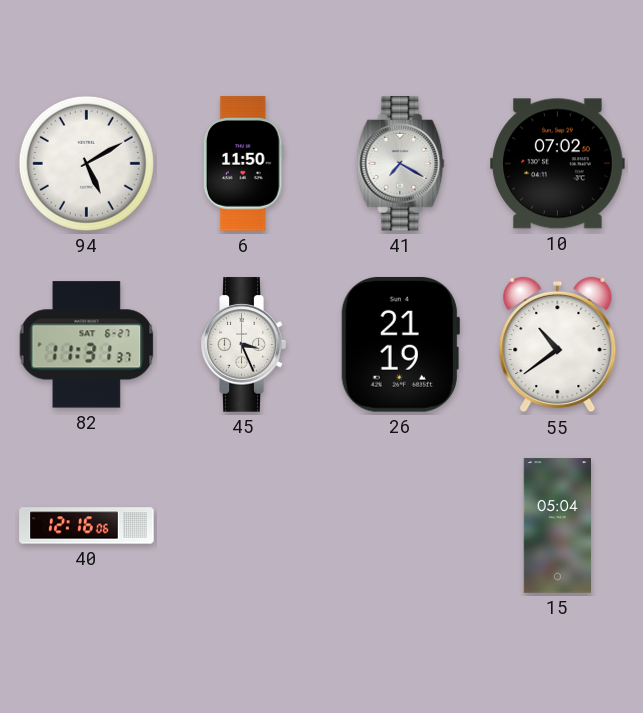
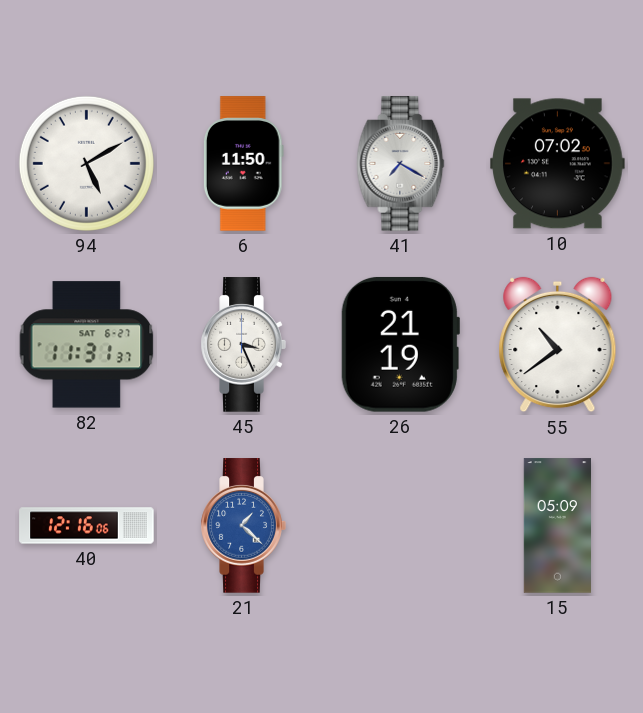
21: none -> 1:22
15: 05:04 -> 05:09
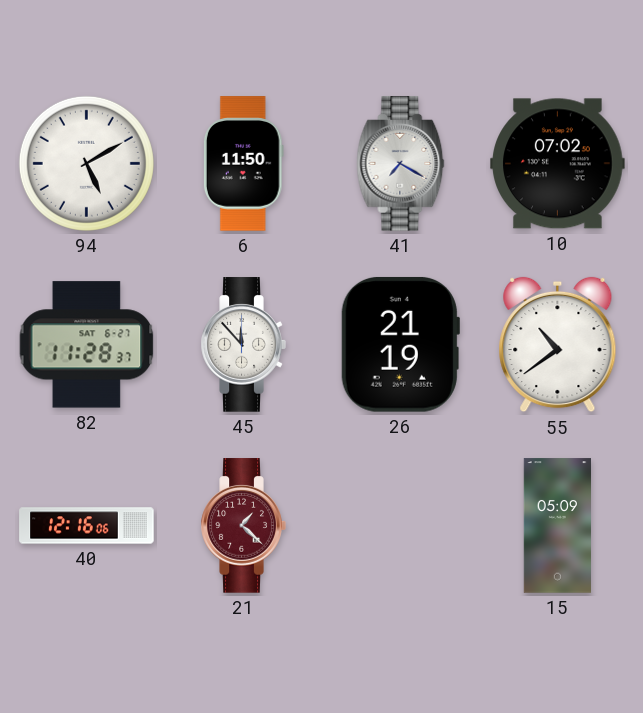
82: 11:31 -> 11:28
45: 3:26 -> 11:53
21 dial: blue -> burgundy
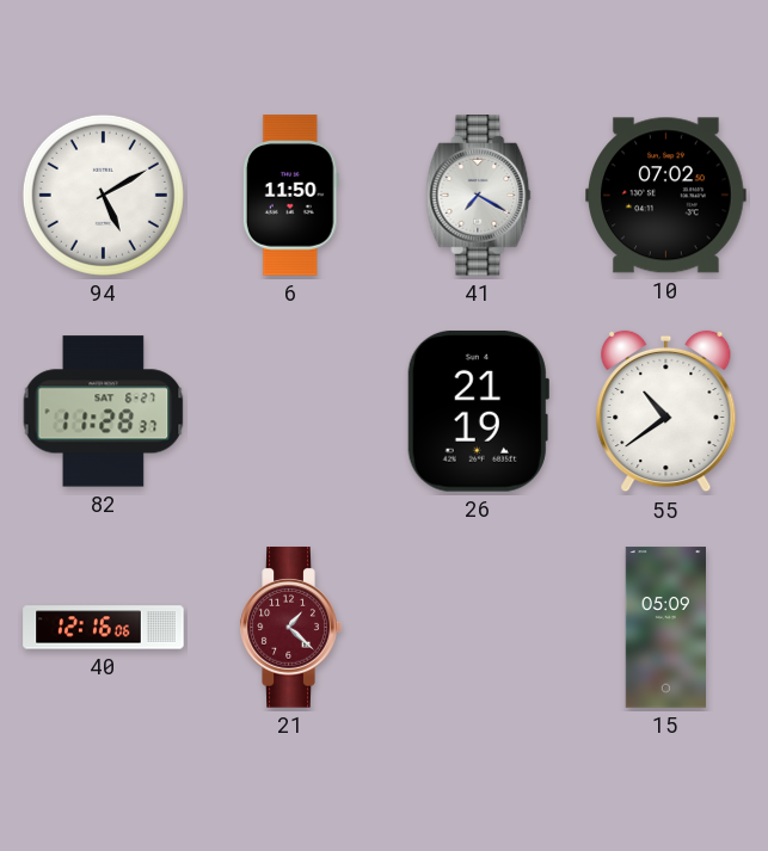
45: 11:53 -> none
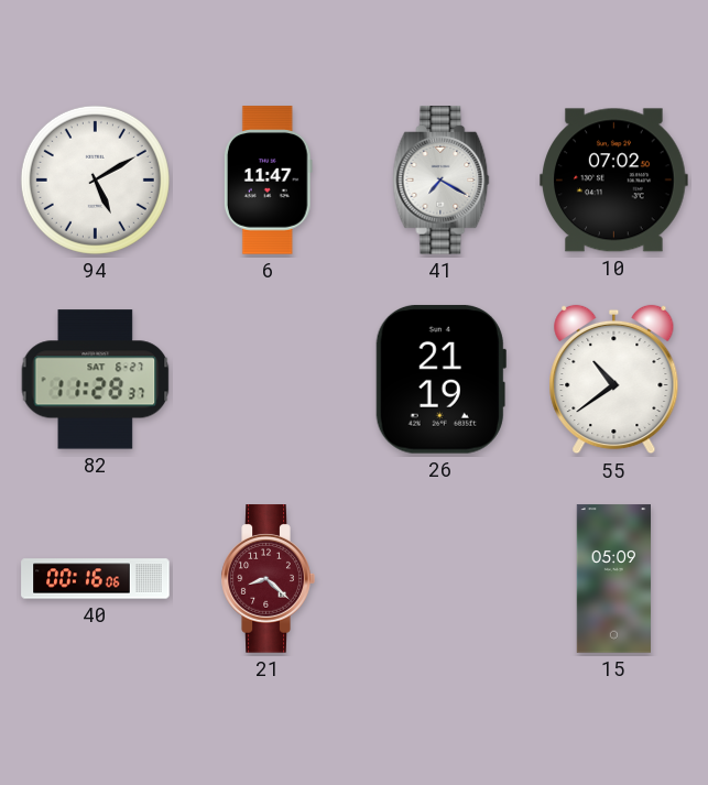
6: 11:50 -> 11:47
40: 12:16 -> 00:16
21: 1:22 -> 8:22
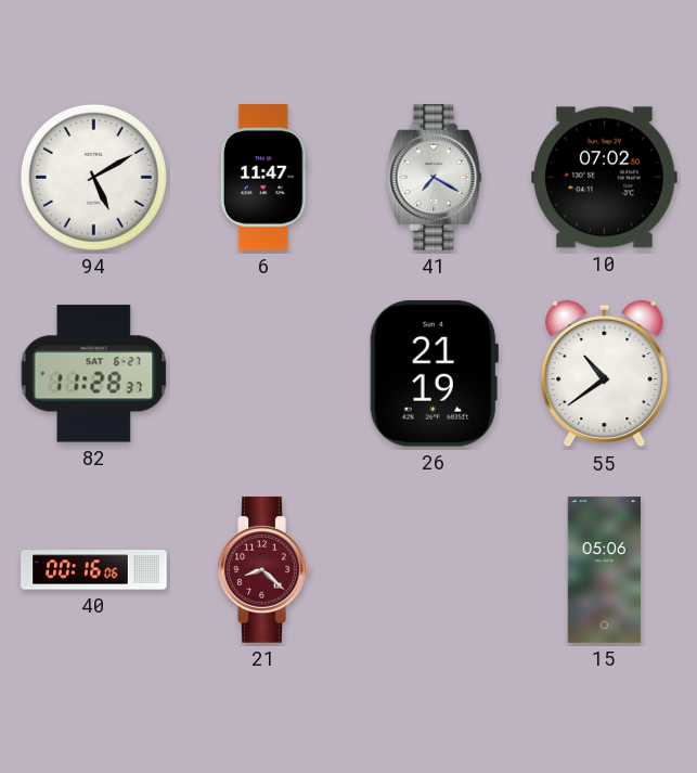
15: 05:09 -> 05:06
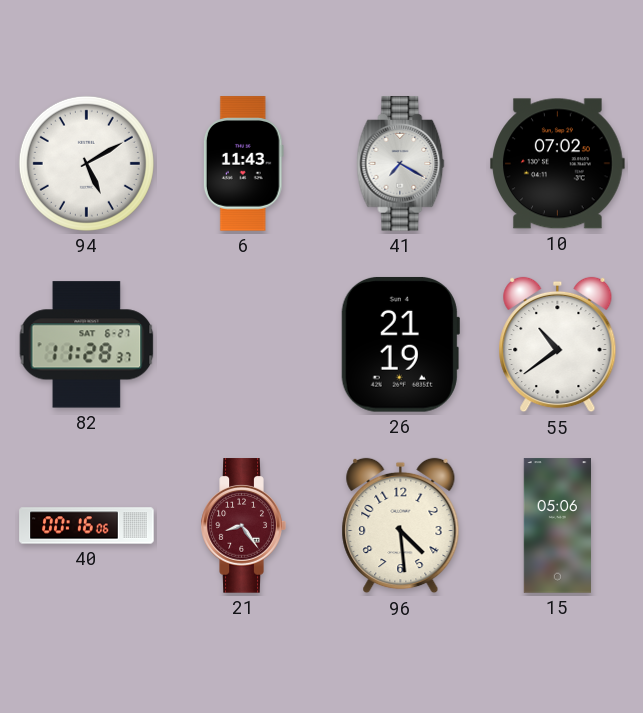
6: 11:47 -> 11:43
21: 8:22 -> 8:24
96: none -> 4:29
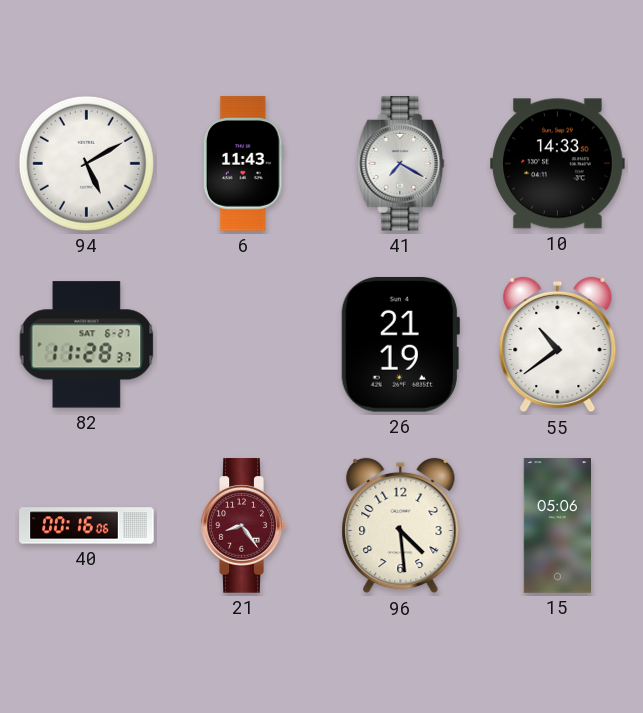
10: 07:02 -> 14:33
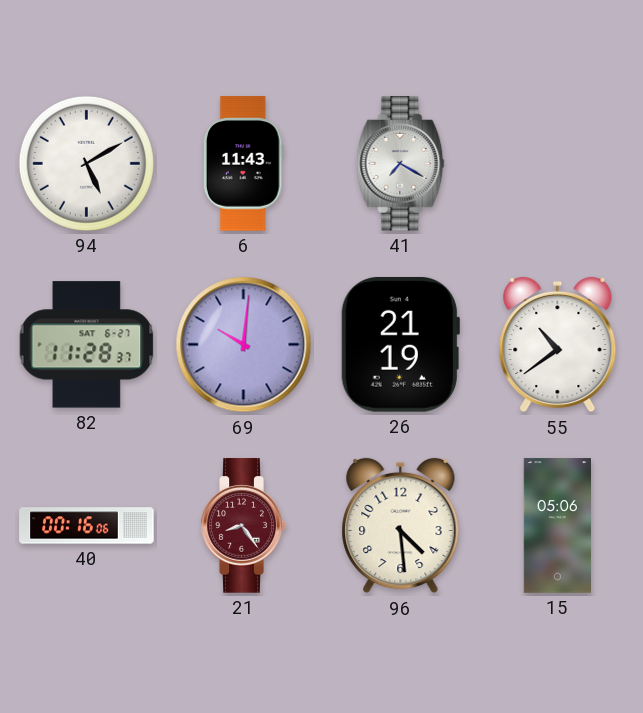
10: 14:33 -> none
69: none -> 10:01
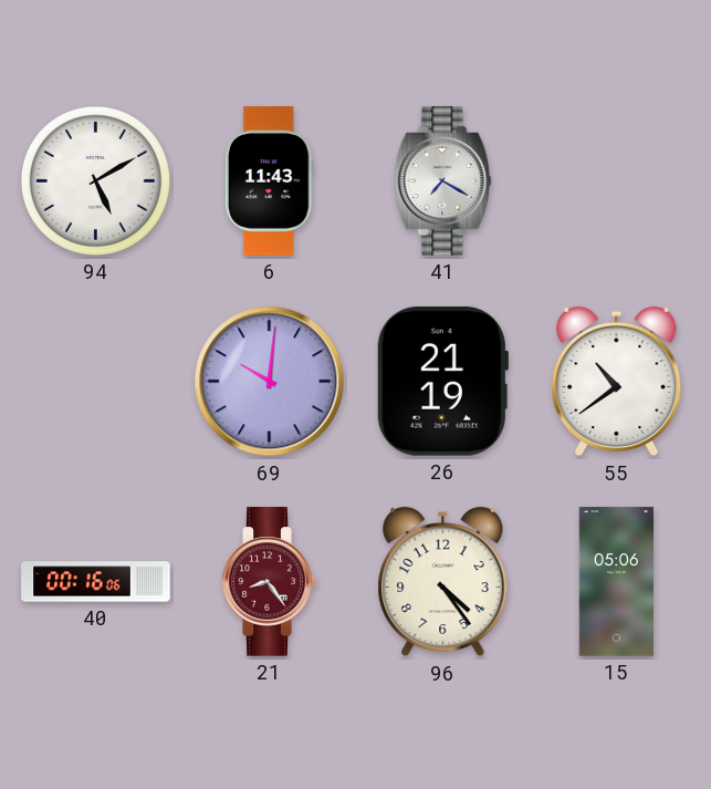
82: 11:28 -> none
96: 4:29 -> 4:24
